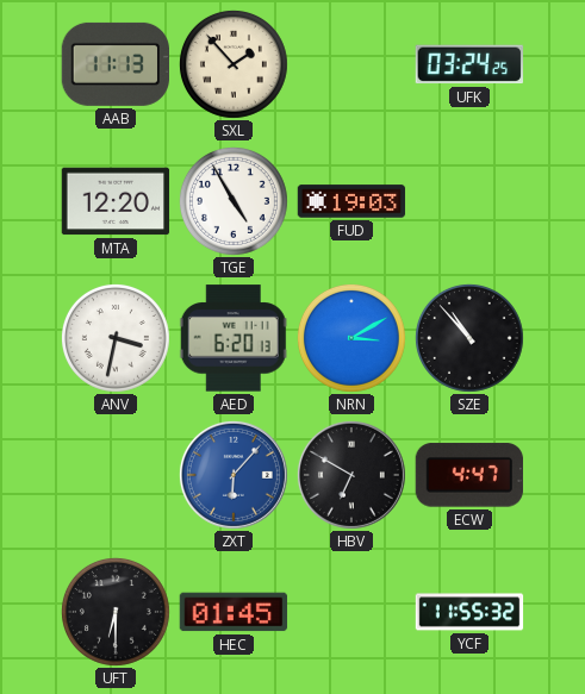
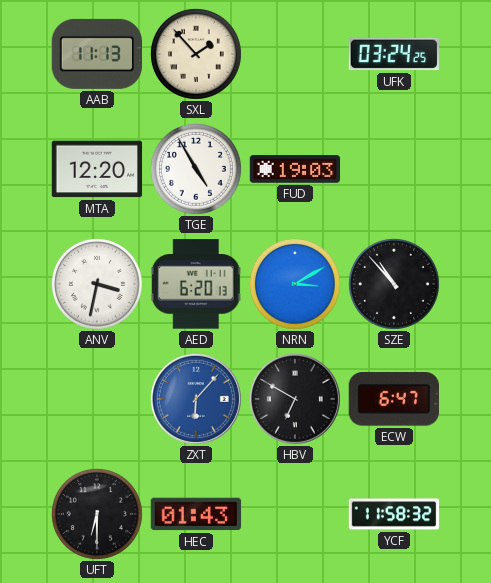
ECW: 4:47 -> 6:47
HEC: 01:45 -> 01:43
YCF: 11:55 -> 11:58
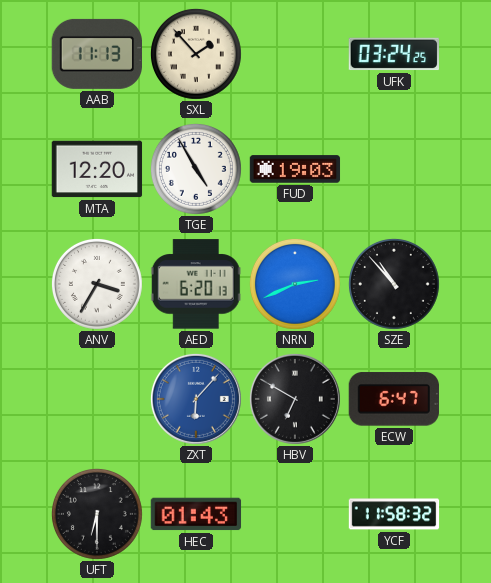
ANV: 3:32 -> 3:35
NRN: 3:10 -> 2:41
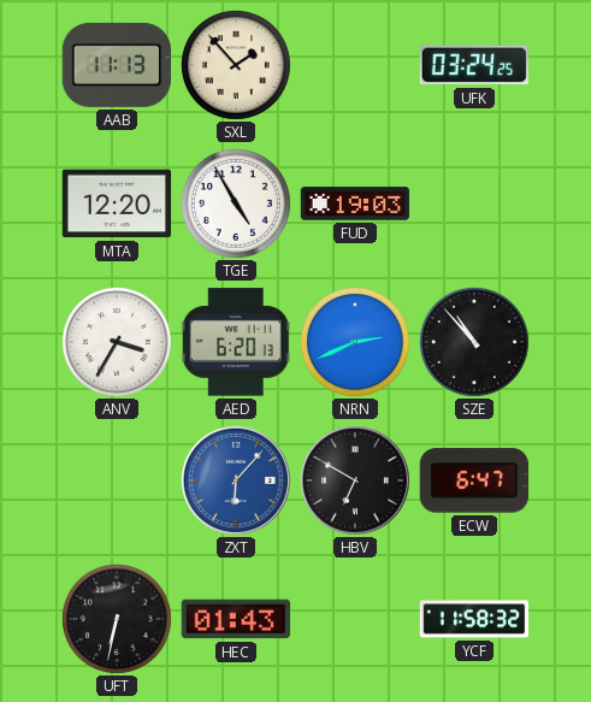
UFT: 6:30 -> 6:32
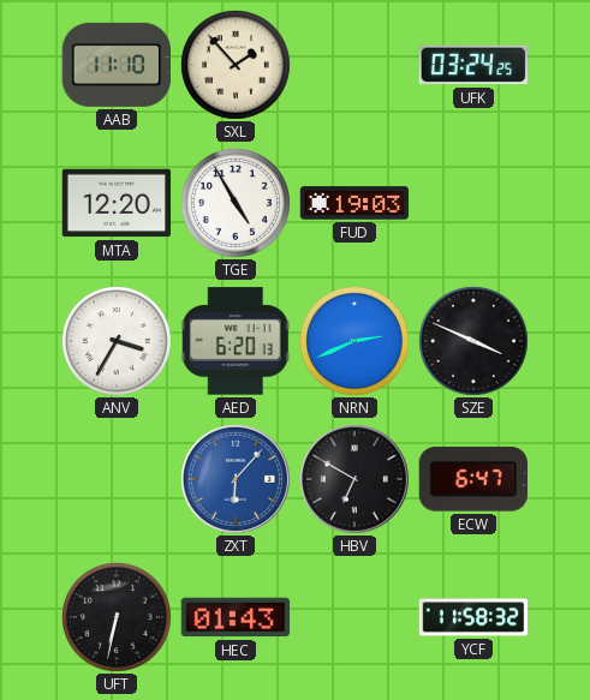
AAB: 11:13 -> 11:10
SZE: 10:53 -> 3:49
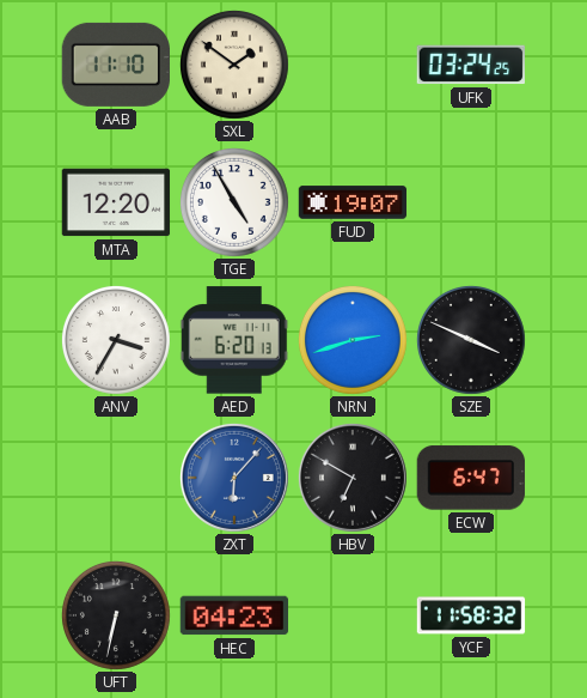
SXL: 1:53 -> 1:51
FUD: 19:03 -> 19:07
NRN: 2:41 -> 2:42
HEC: 01:43 -> 04:23
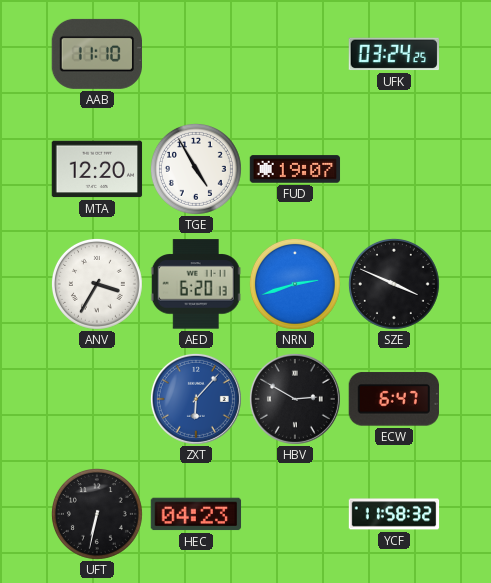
SXL: 1:51 -> none
HBV: 6:50 -> 2:50
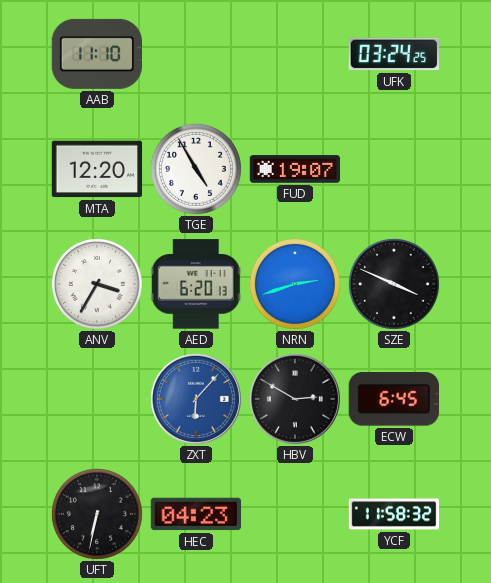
ECW: 6:47 -> 6:45
